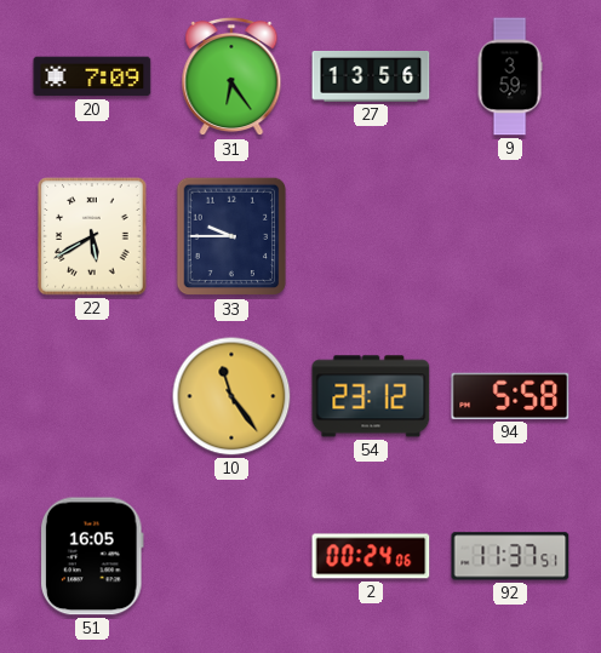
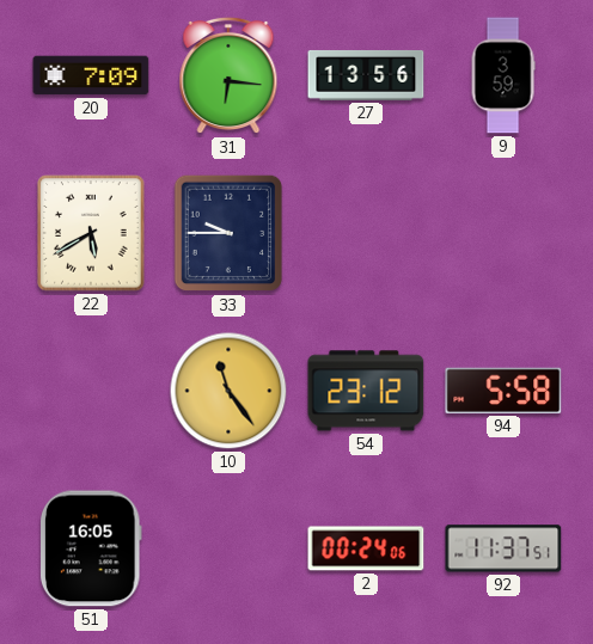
31: 6:24 -> 6:16
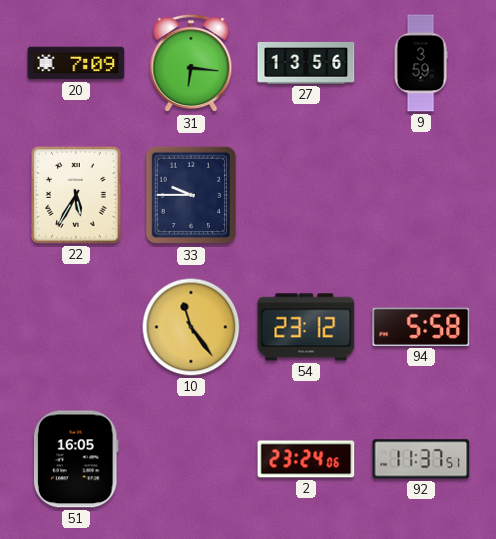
22: 5:40 -> 5:35
2: 00:24 -> 23:24
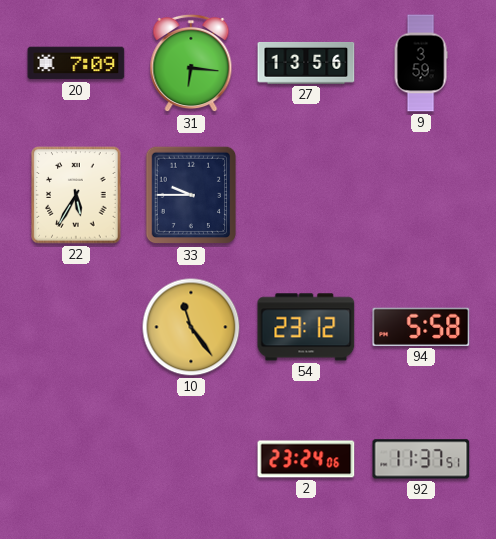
51: 16:05 -> none
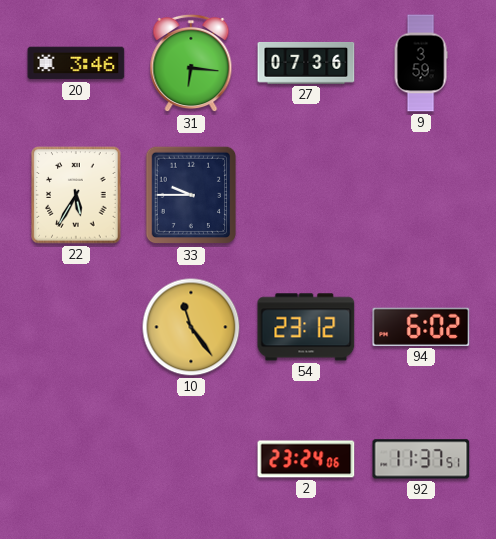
20: 7:09 -> 3:46
27: 13:56 -> 07:36
94: 5:58 -> 6:02
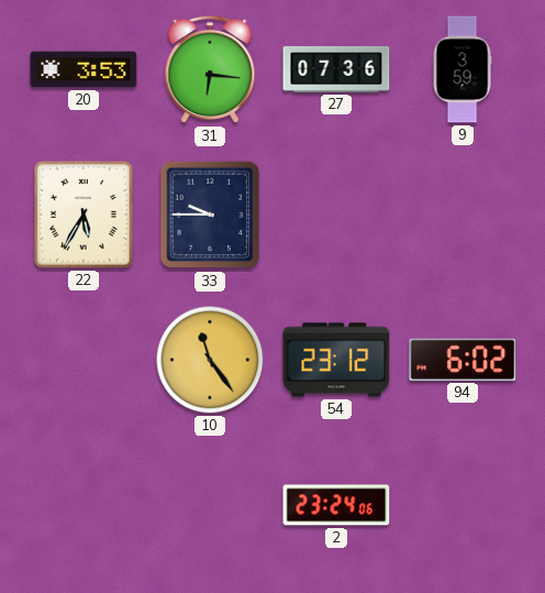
20: 3:46 -> 3:53
92: 11:37 -> none
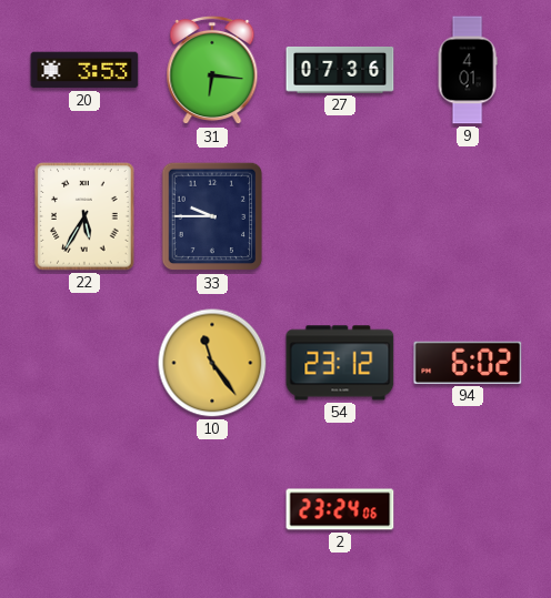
9: 3:59 -> 4:01
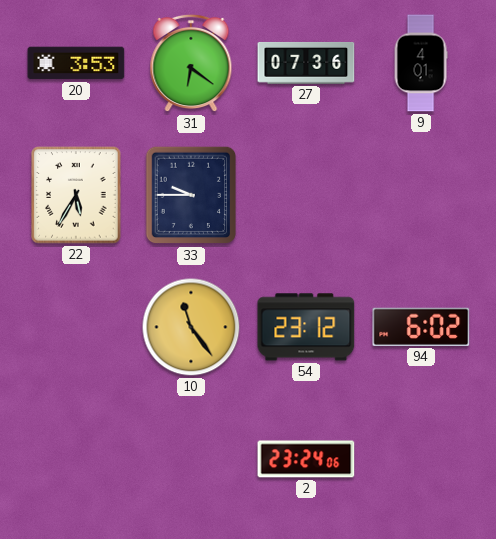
31: 6:16 -> 6:21
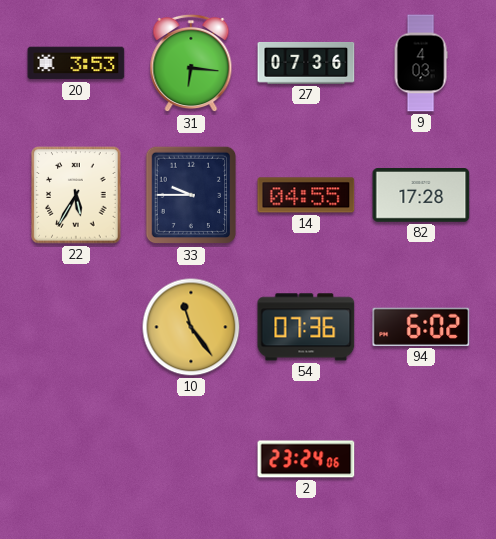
31: 6:21 -> 6:16
9: 4:01 -> 4:03
14: none -> 04:55
82: none -> 17:28
54: 23:12 -> 07:36
